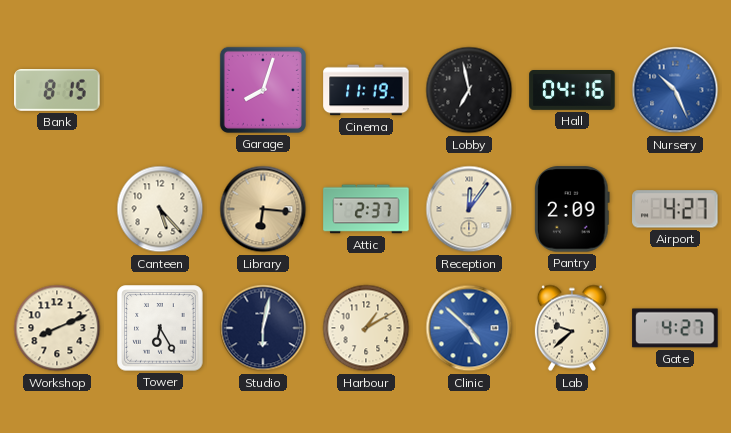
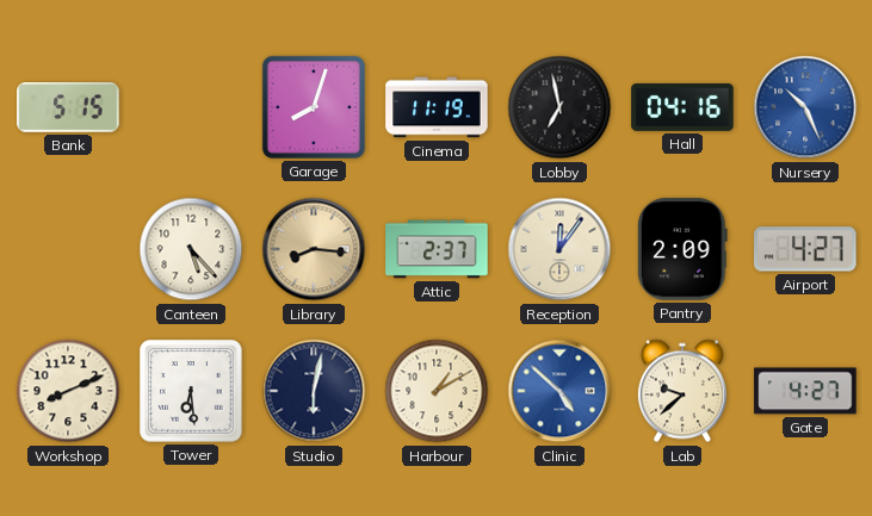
Bank: 8:15 -> 5:15
Library: 6:16 -> 8:16
Tower: 6:25 -> 6:29
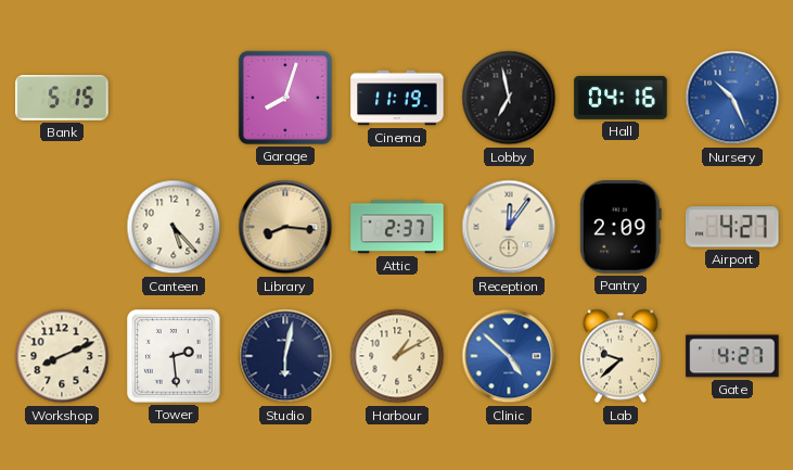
Tower: 6:29 -> 2:29
